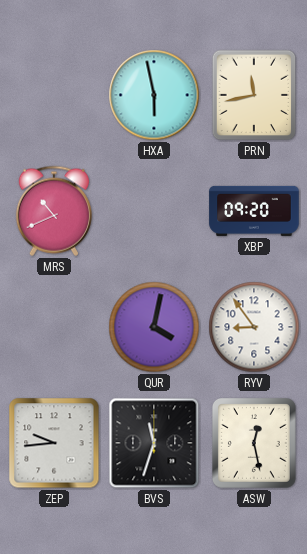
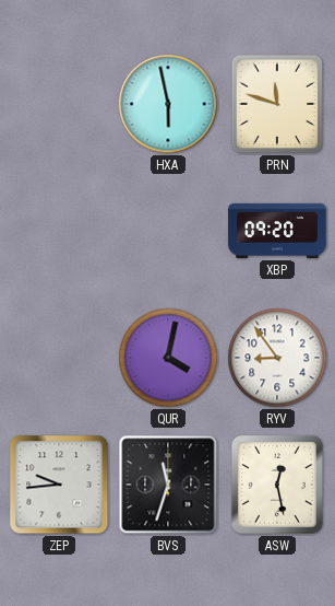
PRN: 11:43 -> 11:48
MRS: 10:41 -> none
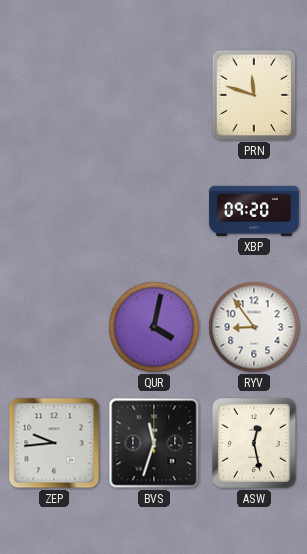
HXA: 5:58 -> none
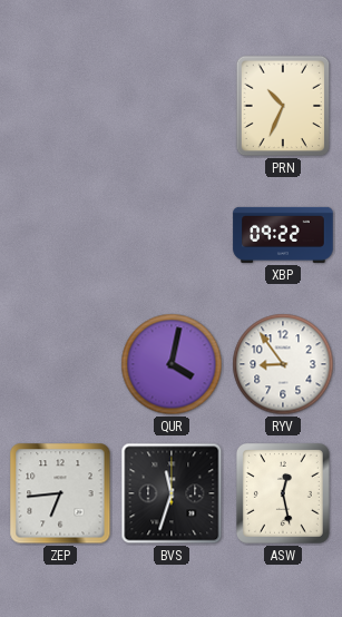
PRN: 11:48 -> 10:34
XBP: 09:20 -> 09:22
ZEP: 9:44 -> 6:44
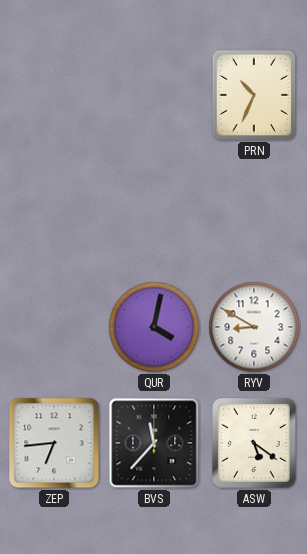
XBP: 09:22 -> none
RYV: 8:54 -> 8:50
BVS: 11:33 -> 11:37
ASW: 12:28 -> 5:21
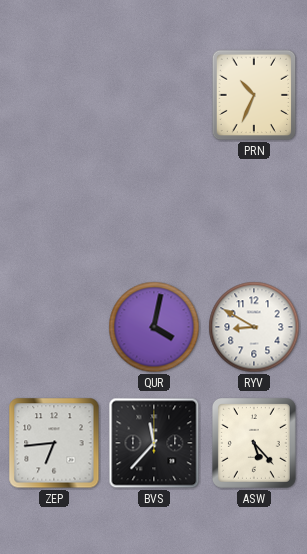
ASW: 5:21 -> 5:23
